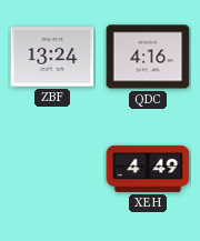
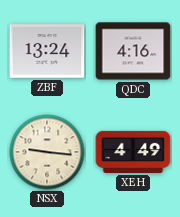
NSX: none -> 9:16
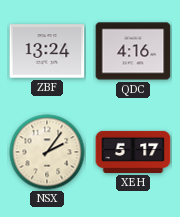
NSX: 9:16 -> 2:06
XEH: 4:49 -> 5:17
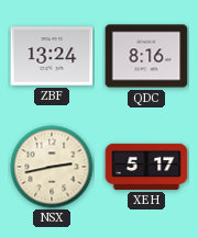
QDC: 4:16 -> 8:16
NSX: 2:06 -> 2:43
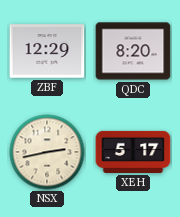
ZBF: 13:24 -> 12:29
QDC: 8:16 -> 8:20
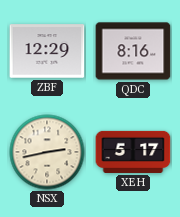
QDC: 8:20 -> 8:16
